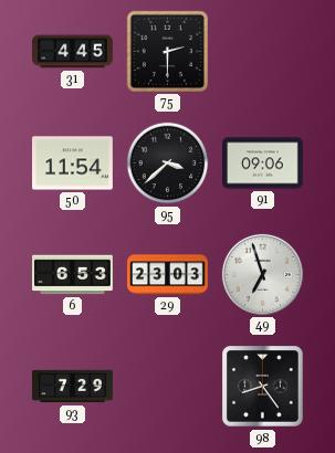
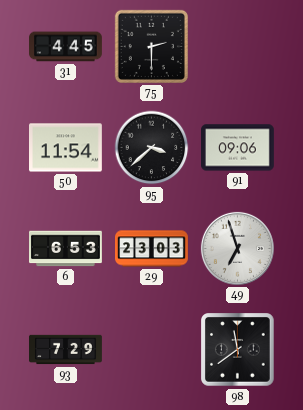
98: 8:24 -> 11:39
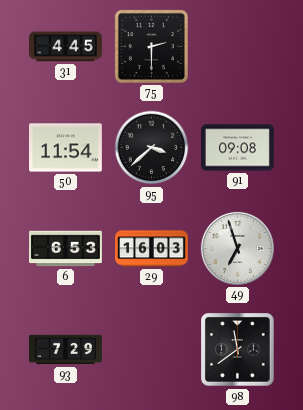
91: 09:06 -> 09:08
29: 23:03 -> 16:03
